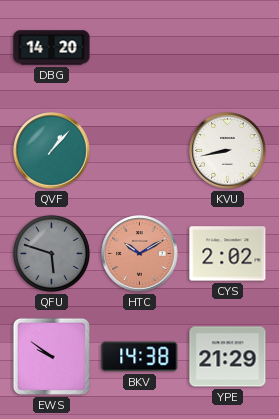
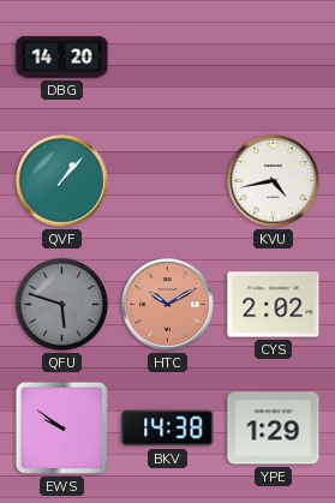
KVU: 8:43 -> 4:43
YPE: 21:29 -> 1:29
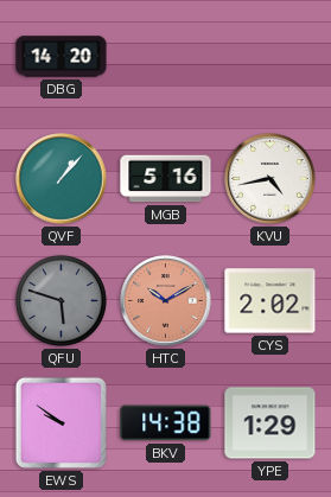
MGB: none -> 5:16
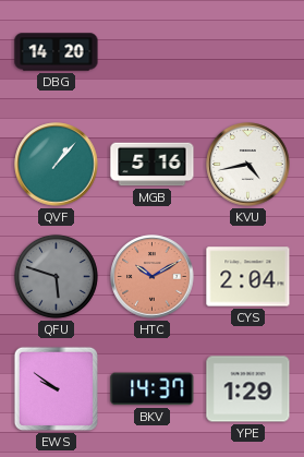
CYS: 2:02 -> 2:04
BKV: 14:38 -> 14:37
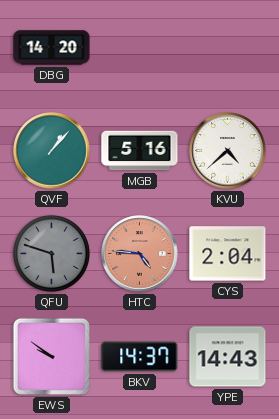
KVU: 4:43 -> 4:38
HTC: 10:10 -> 4:46
YPE: 1:29 -> 14:43
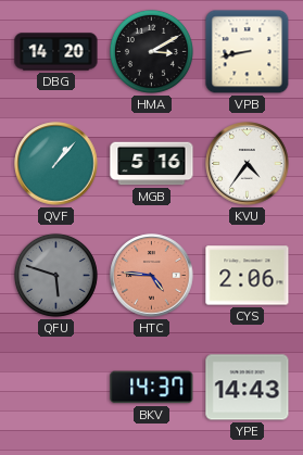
HMA: none -> 3:10
VPB: none -> 8:43
KVU: 4:38 -> 4:36
CYS: 2:04 -> 2:06
EWS: 9:51 -> none
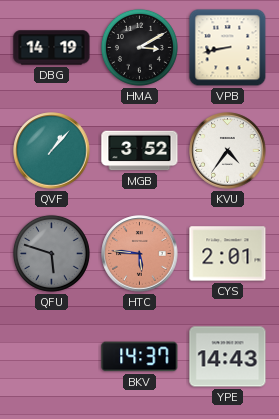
DBG: 14:20 -> 14:19
MGB: 5:16 -> 3:52
HTC: 4:46 -> 5:46
CYS: 2:06 -> 2:01
